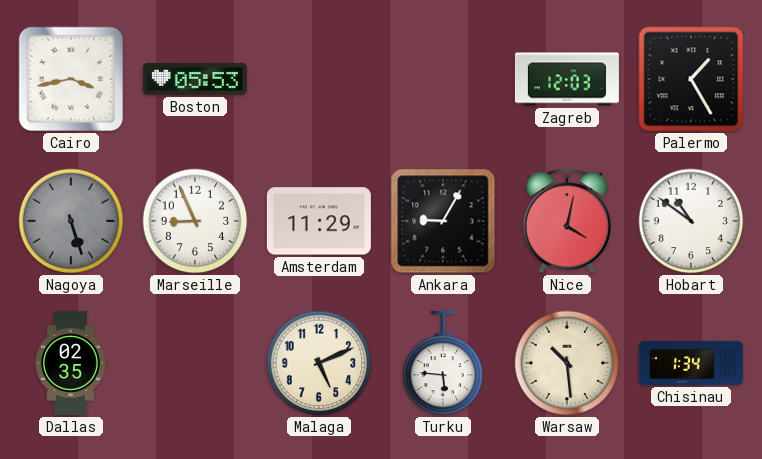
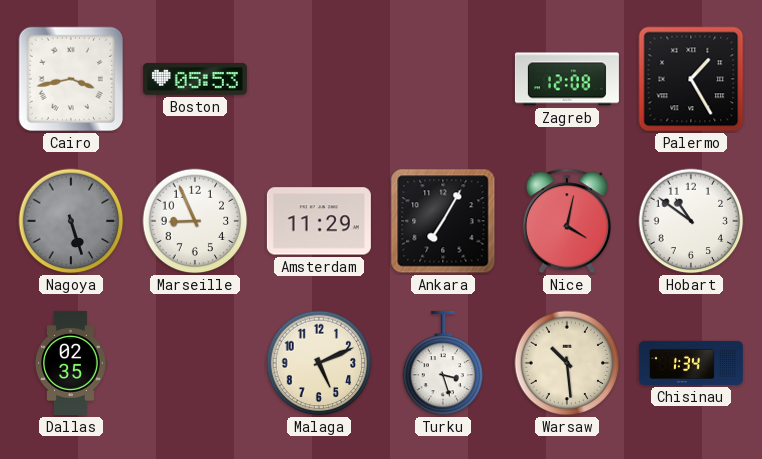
Zagreb: 12:03 -> 12:08
Ankara: 9:05 -> 7:05
Turku: 5:46 -> 3:27
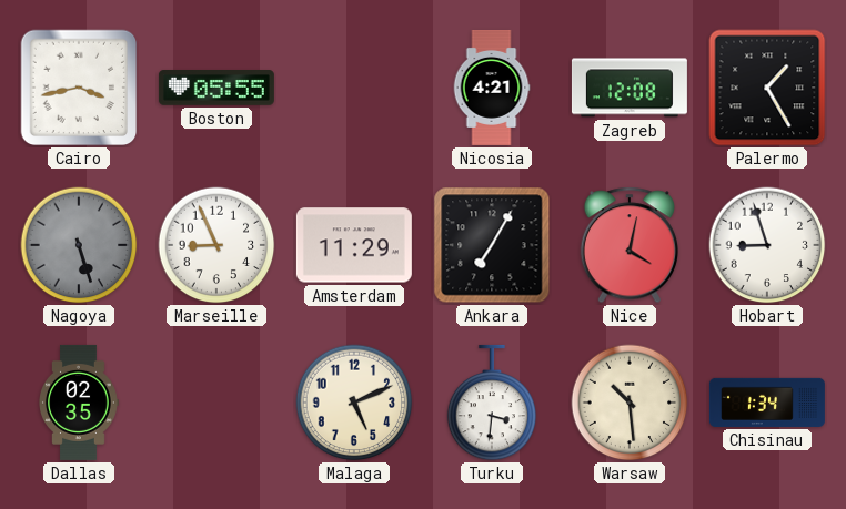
Boston: 05:53 -> 05:55
Nicosia: none -> 4:21
Hobart: 10:51 -> 8:57
Turku: 3:27 -> 3:31
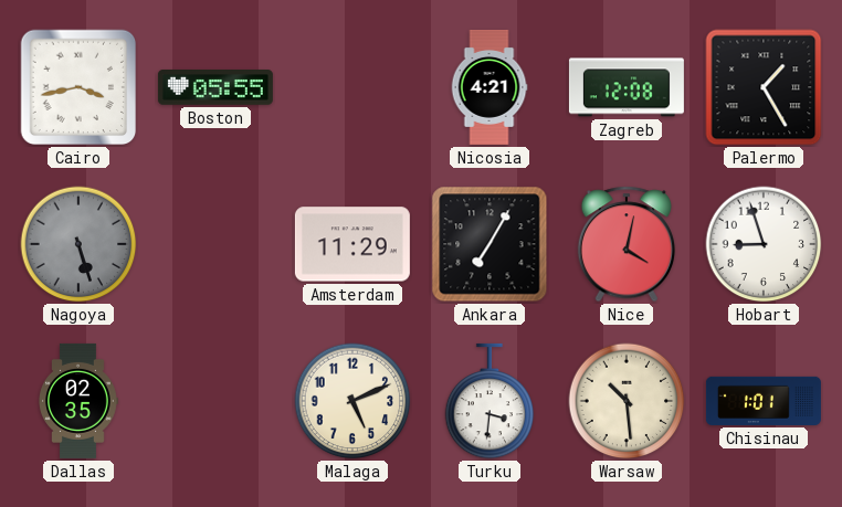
Marseille: 8:56 -> none
Chisinau: 1:34 -> 1:01
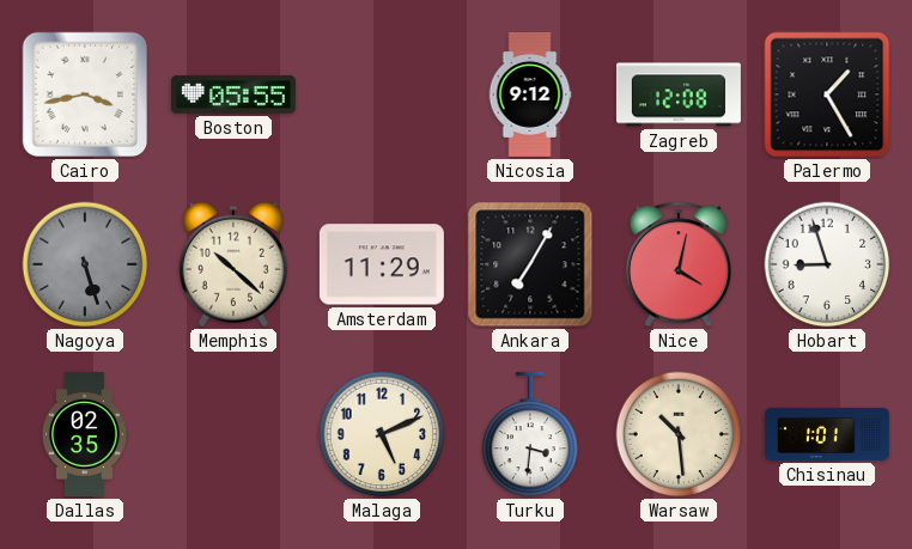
Nicosia: 4:21 -> 9:12
Memphis: none -> 10:22
